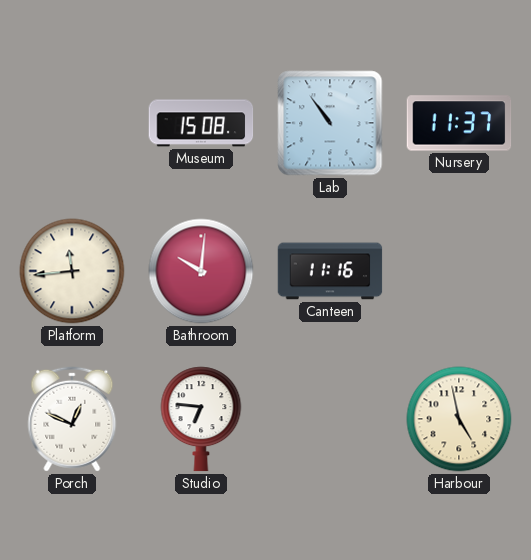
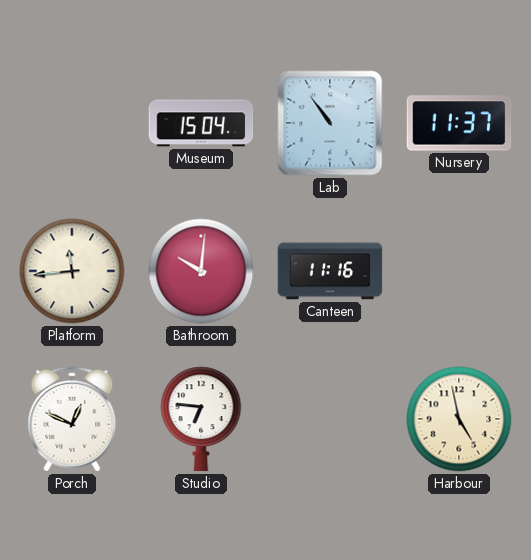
Museum: 15:08 -> 15:04
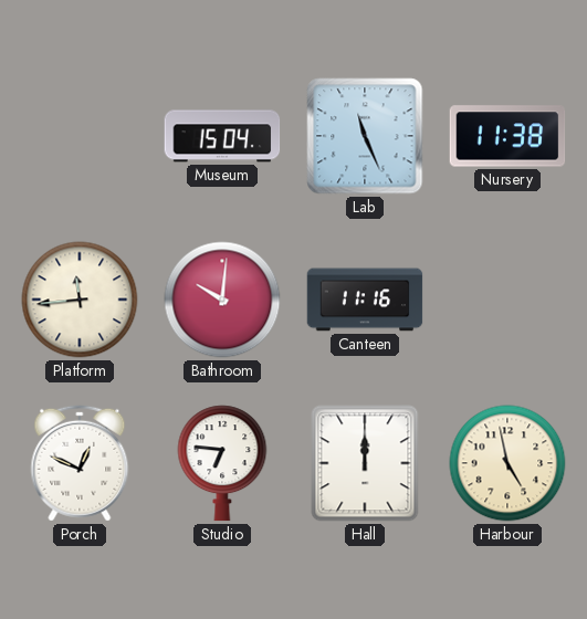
Lab: 10:54 -> 11:26
Nursery: 11:37 -> 11:38
Hall: none -> 12:00
